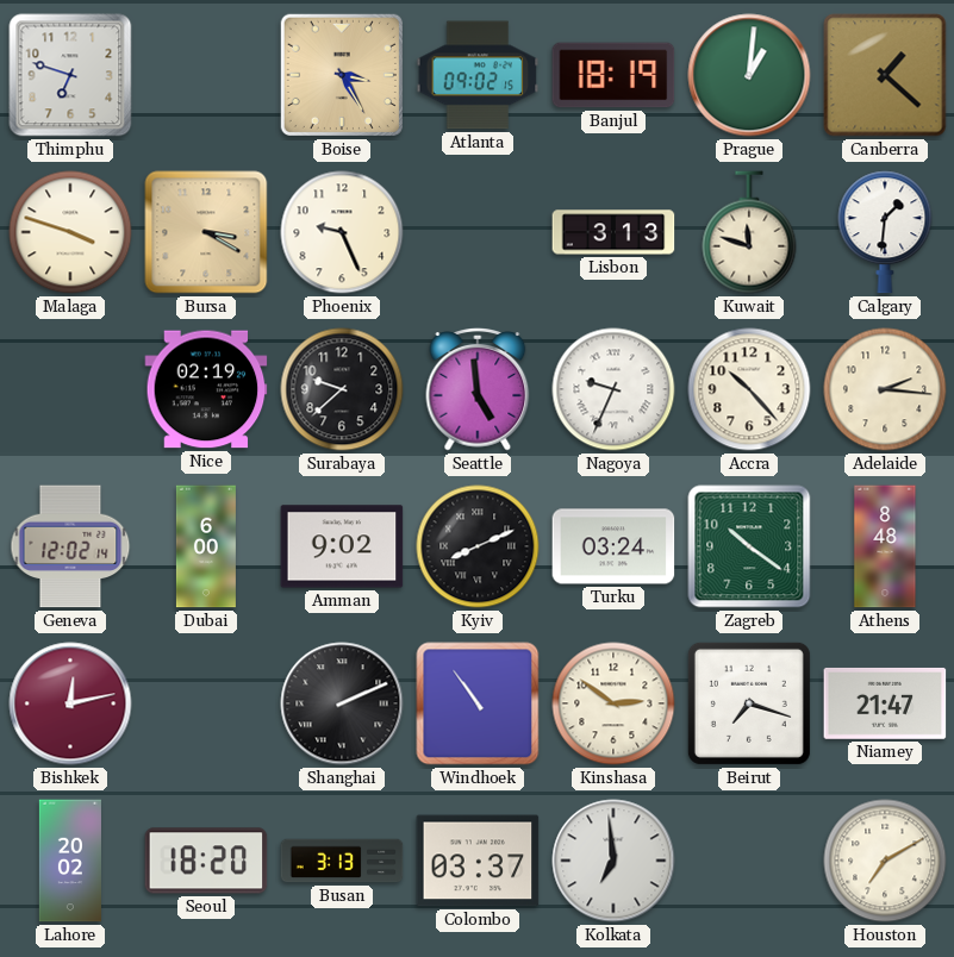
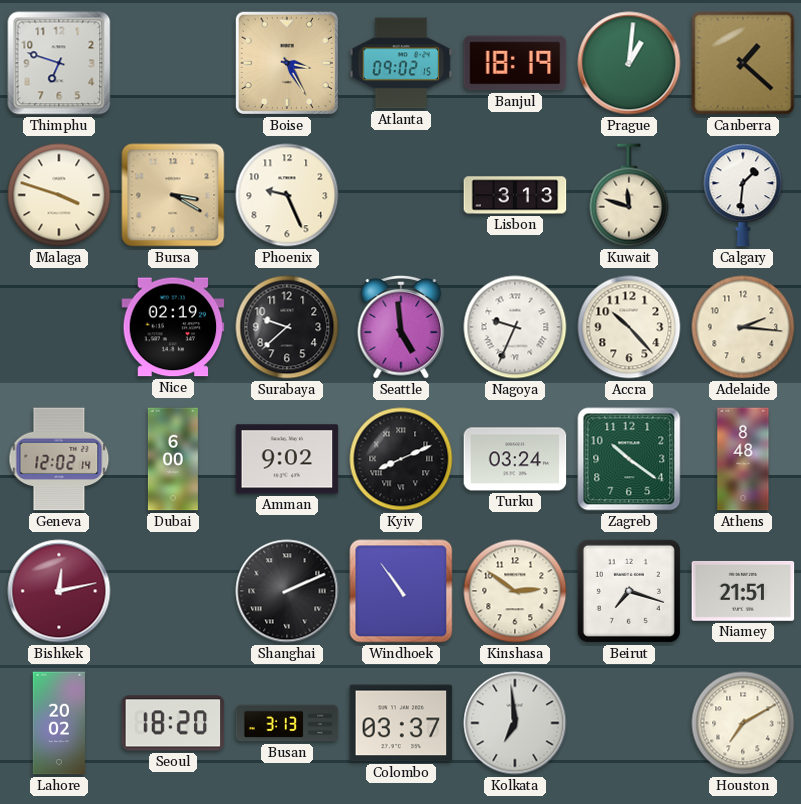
Niamey: 21:47 -> 21:51
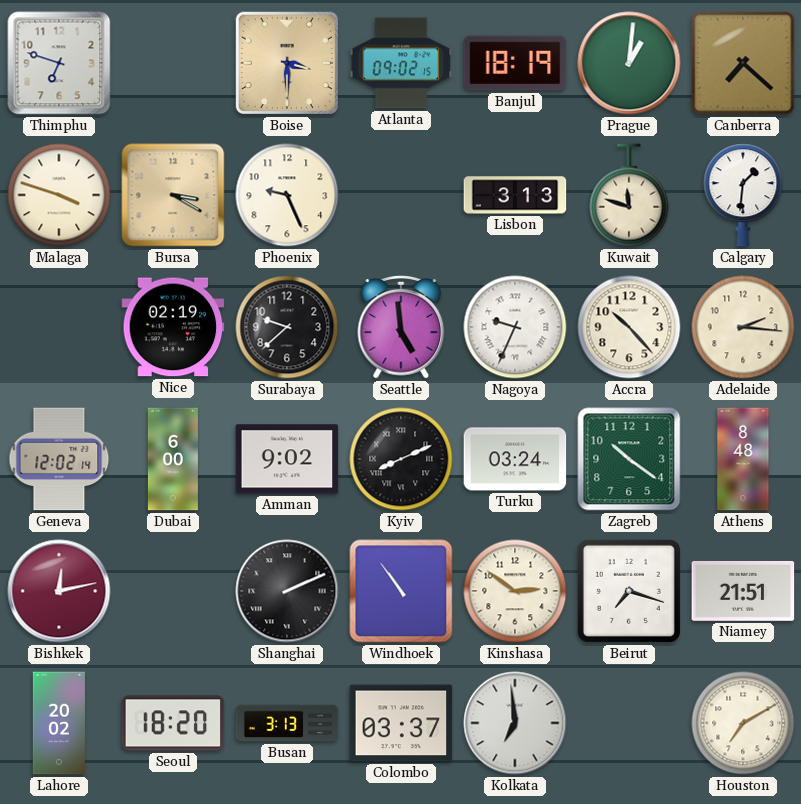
Boise: 3:25 -> 3:30
Canberra: 1:22 -> 7:22
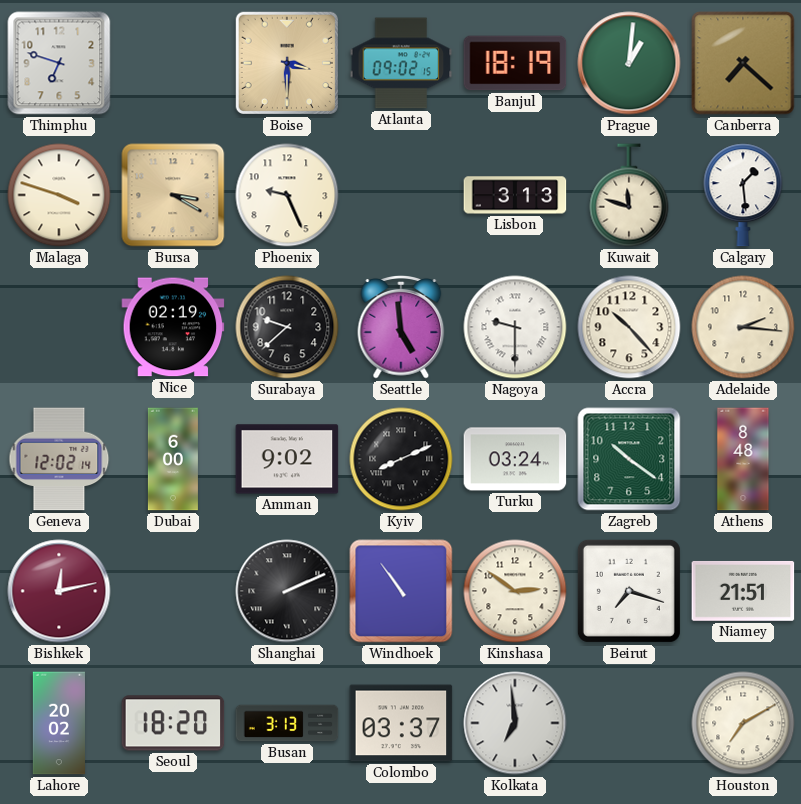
Calgary: 1:31 -> 1:29
Nagoya: 9:34 -> 9:30
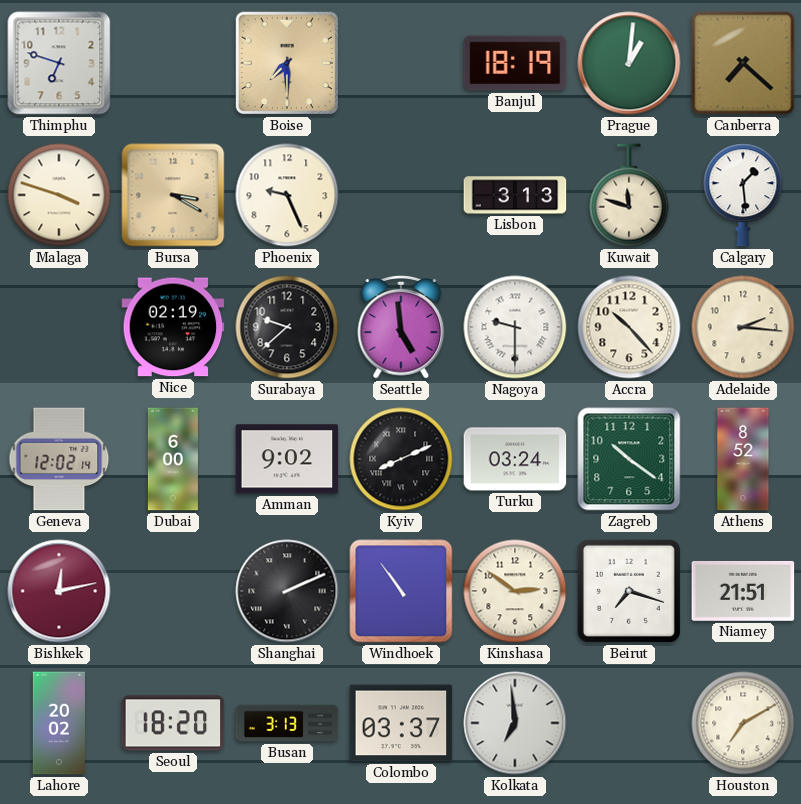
Boise: 3:30 -> 7:30
Atlanta: 09:02 -> none
Athens: 8:48 -> 8:52
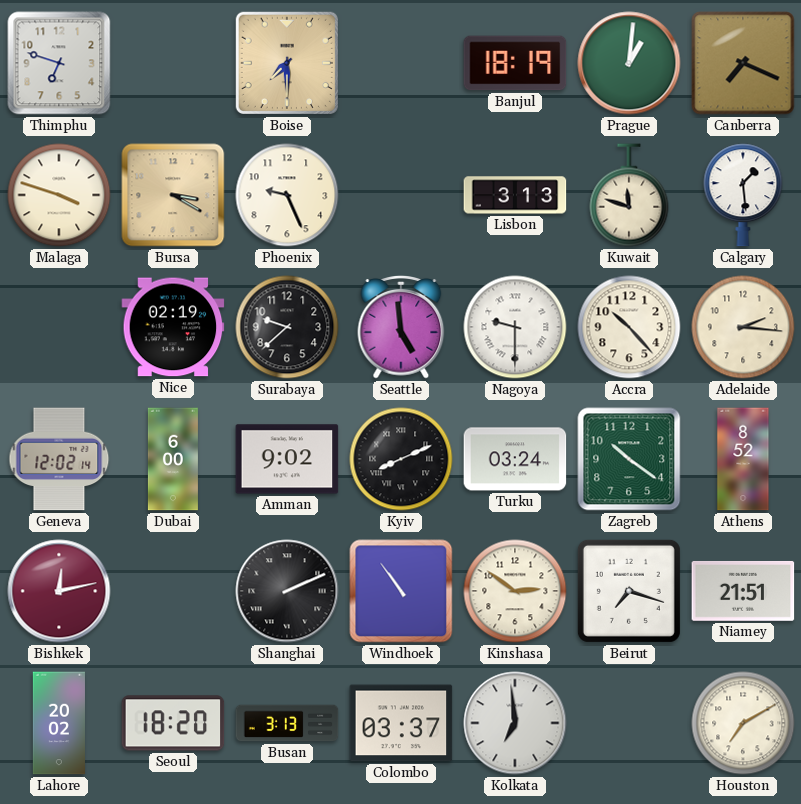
Canberra: 7:22 -> 7:19
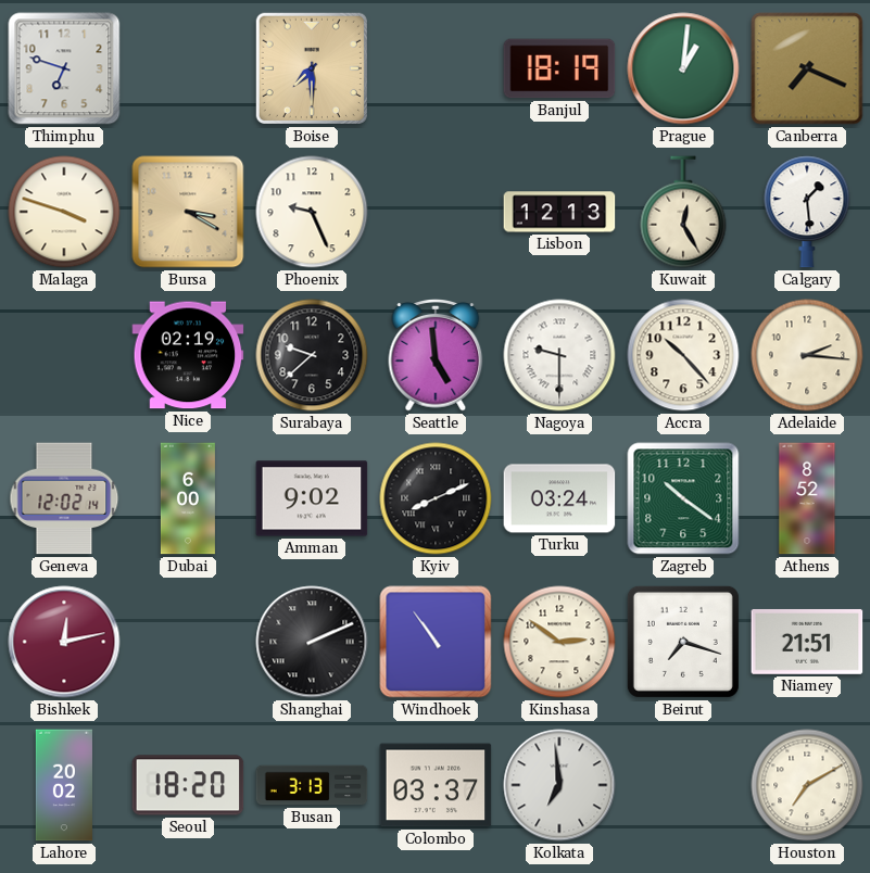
Lisbon: 3:13 -> 12:13
Kuwait: 11:48 -> 12:25
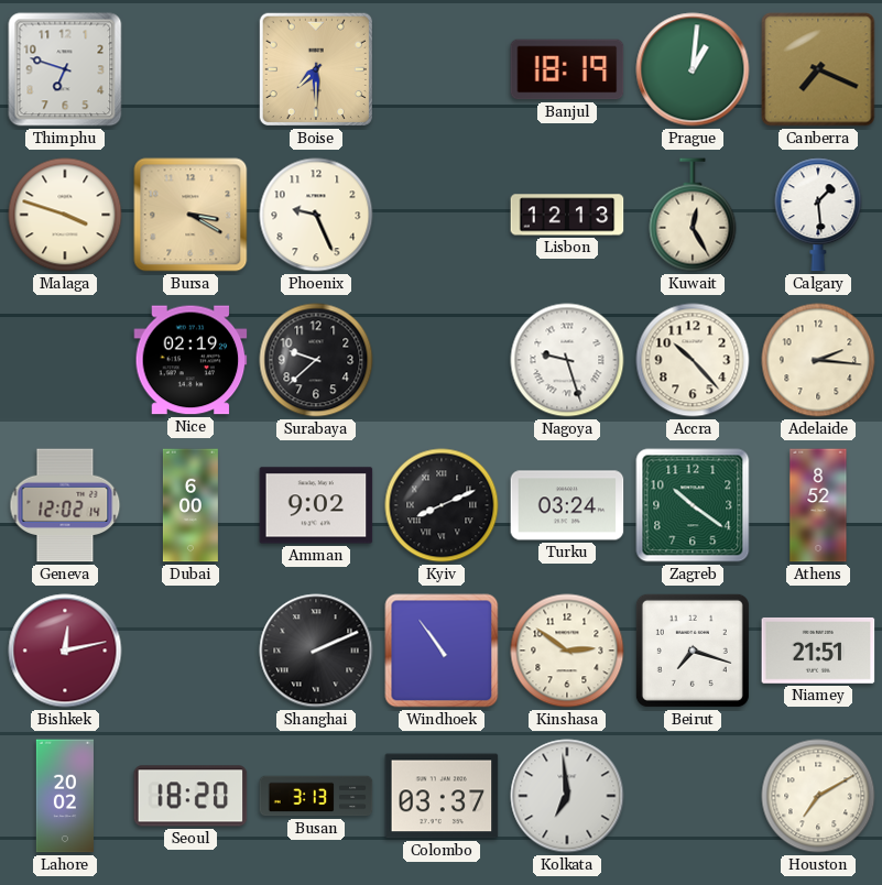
Seattle: 4:59 -> none
Nagoya: 9:30 -> 9:27
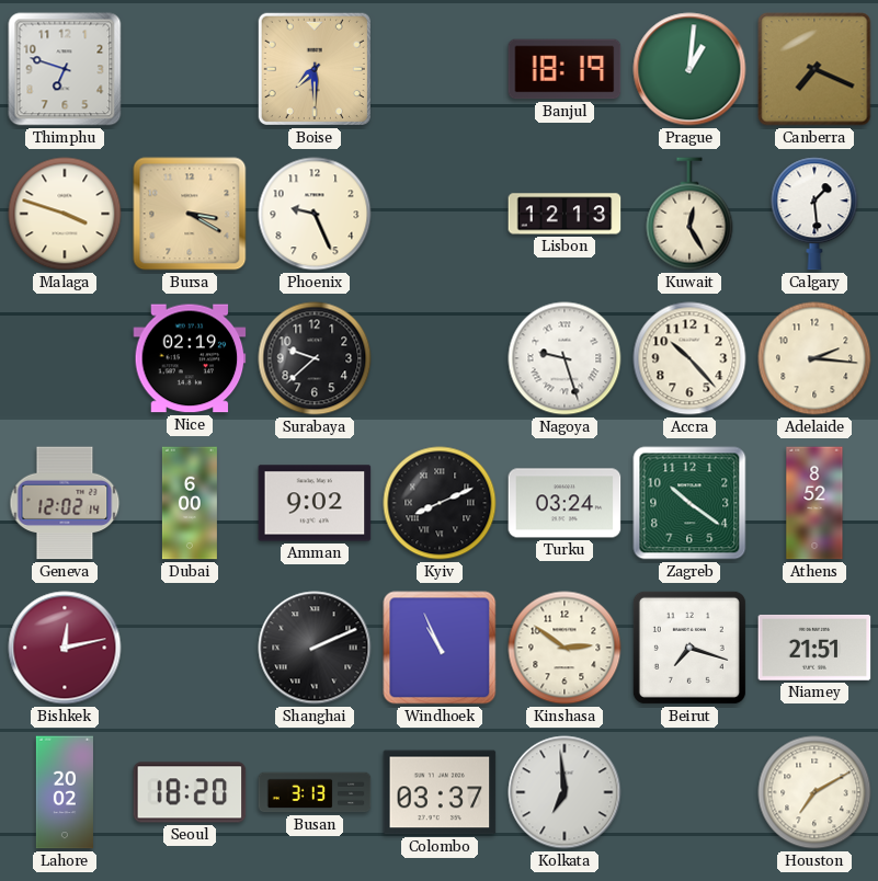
Windhoek: 10:54 -> 10:56
